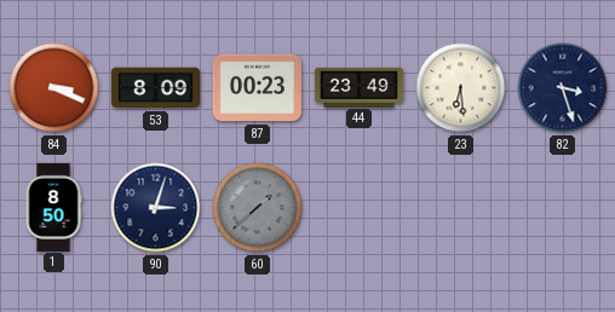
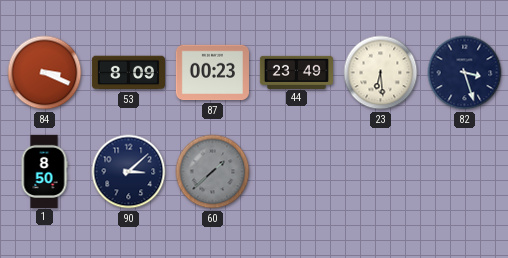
90: 3:03 -> 3:08
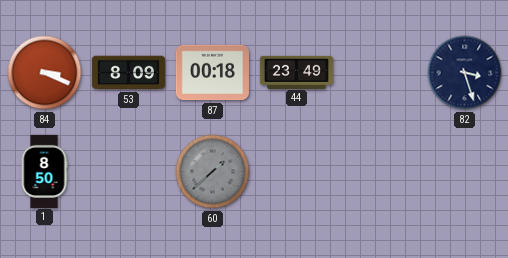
87: 00:23 -> 00:18
23: 6:29 -> none
90: 3:08 -> none
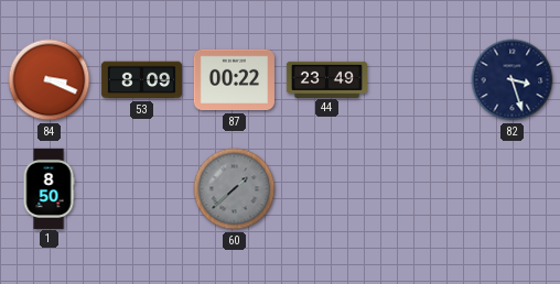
87: 00:18 -> 00:22
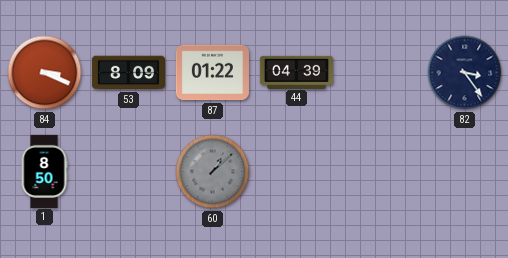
87: 00:22 -> 01:22
44: 23:49 -> 04:39
82: 3:27 -> 3:24
60: 1:38 -> 1:08
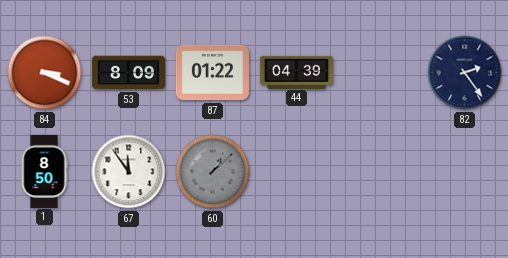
82: 3:24 -> 2:24
67: none -> 11:54
